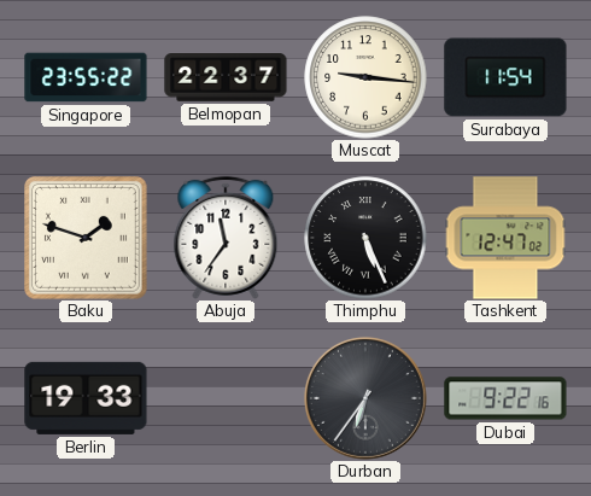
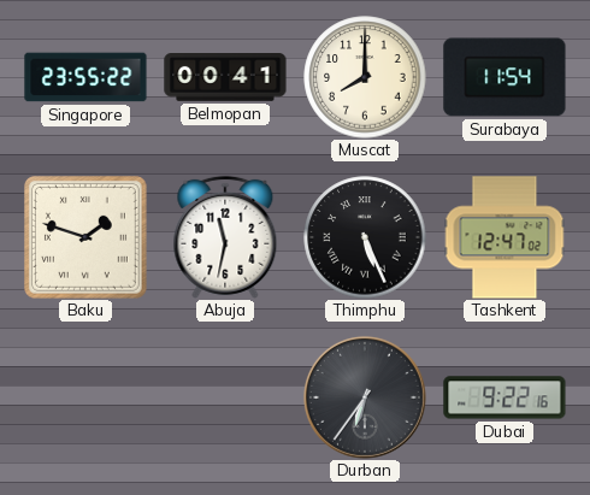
Belmopan: 22:37 -> 00:41
Muscat: 9:16 -> 8:00
Abuja: 11:36 -> 11:32
Berlin: 19:33 -> none
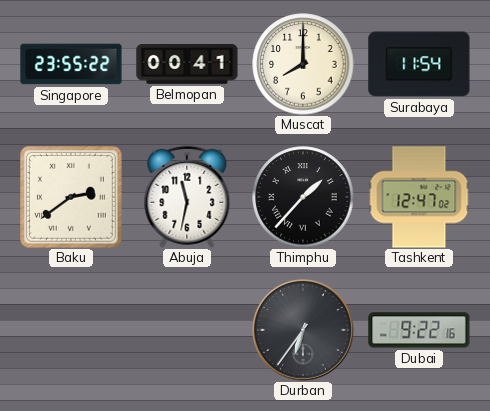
Baku: 1:48 -> 2:39
Thimphu: 5:26 -> 1:37
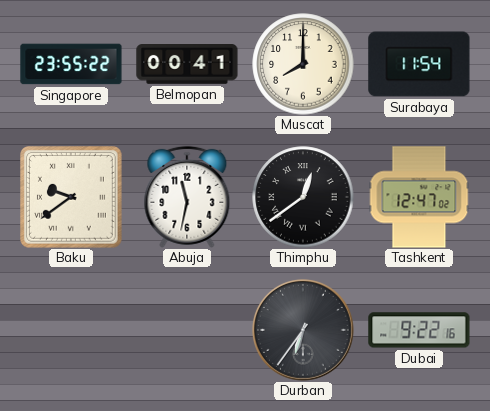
Baku: 2:39 -> 9:39
Thimphu: 1:37 -> 12:39
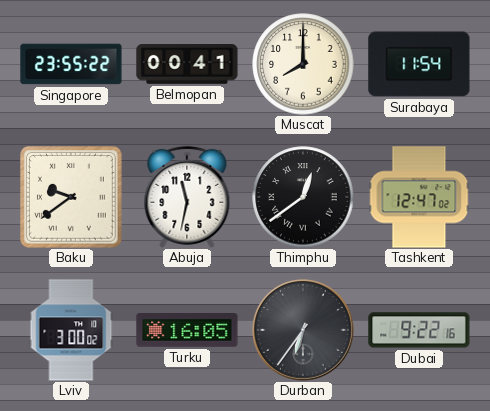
Lviv: none -> 3:00
Turku: none -> 16:05
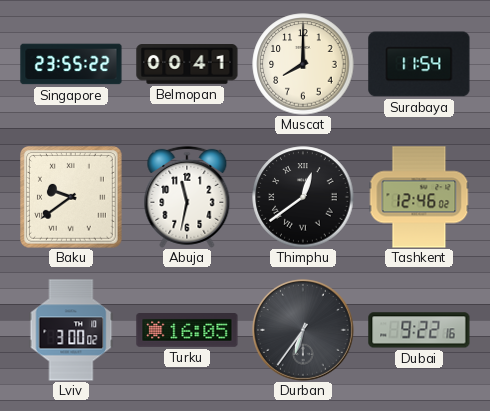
Tashkent: 12:47 -> 12:46
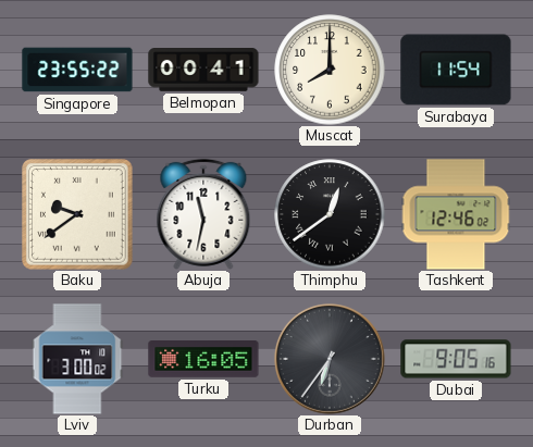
Dubai: 9:22 -> 9:05
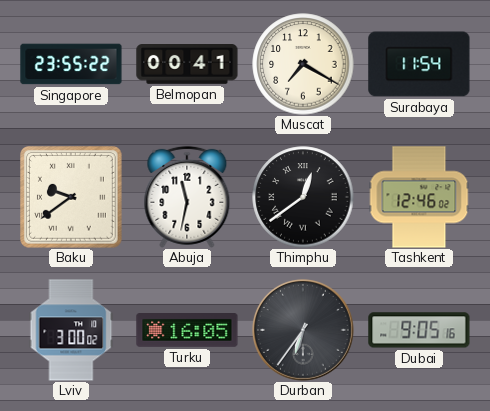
Muscat: 8:00 -> 7:20
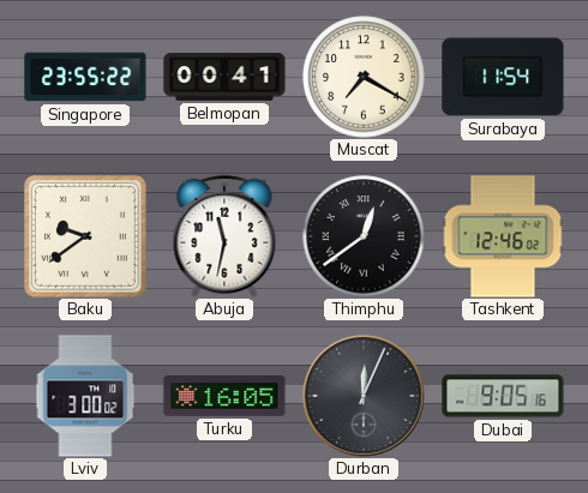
Durban: 6:36 -> 12:04
